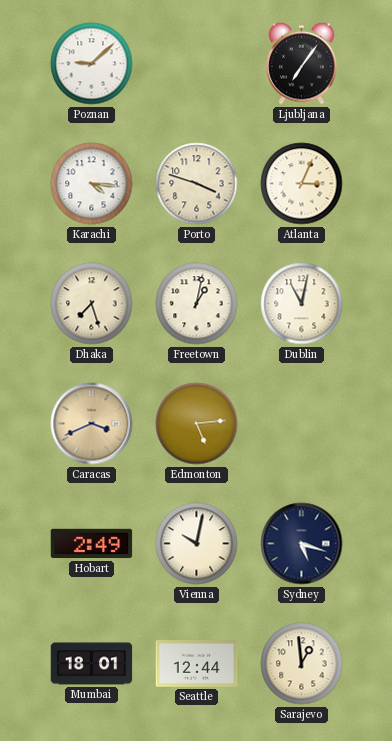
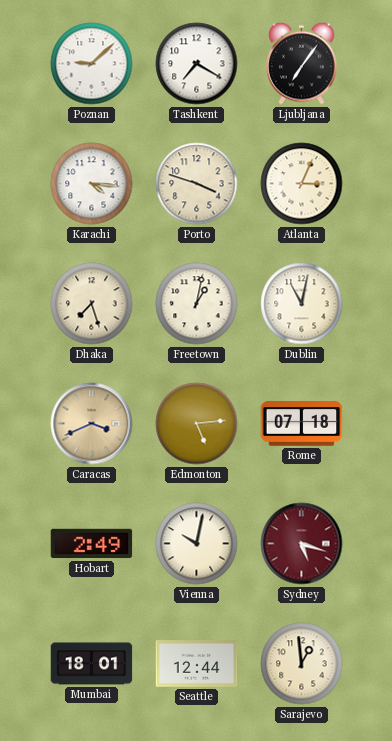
Tashkent: none -> 7:20
Rome: none -> 07:18
Sydney dial: navy -> burgundy
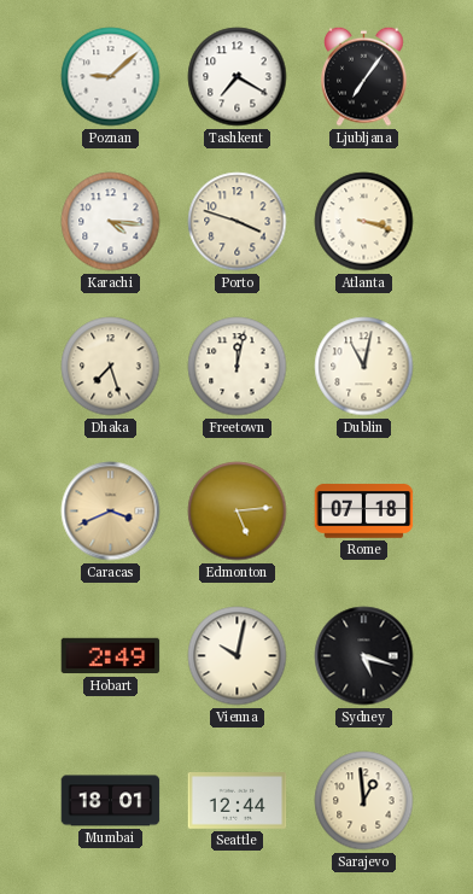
Atlanta: 3:04 -> 3:18
Freetown: 1:02 -> 12:02
Sydney dial: burgundy -> black
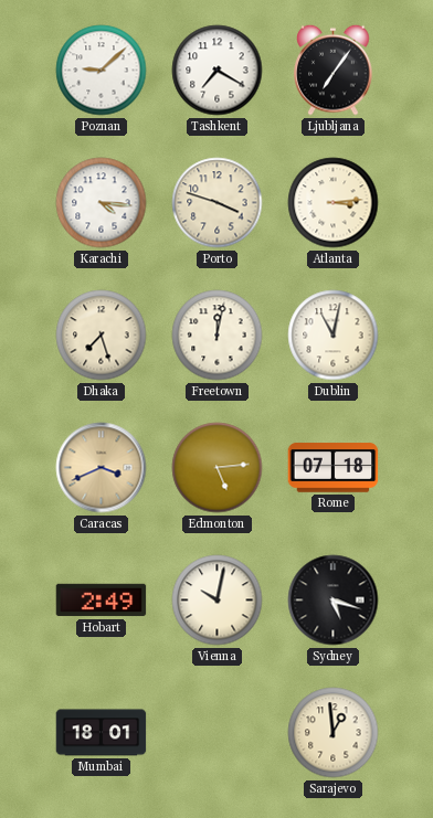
Atlanta: 3:18 -> 3:14
Seattle: 12:44 -> none
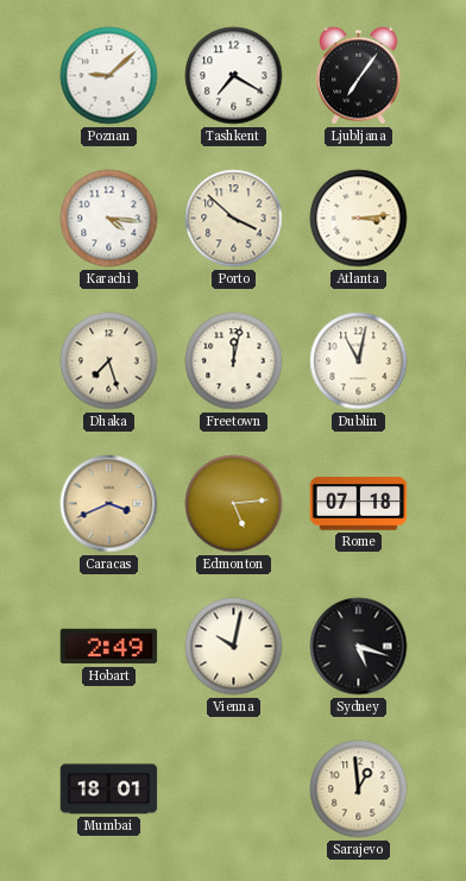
Porto: 3:48 -> 3:52
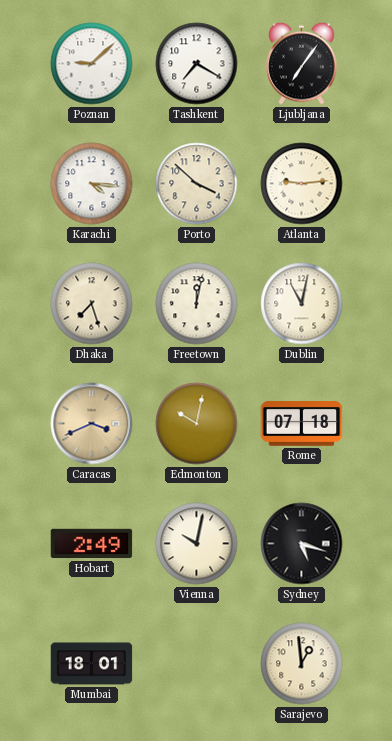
Atlanta: 3:14 -> 9:14
Edmonton: 5:14 -> 10:02
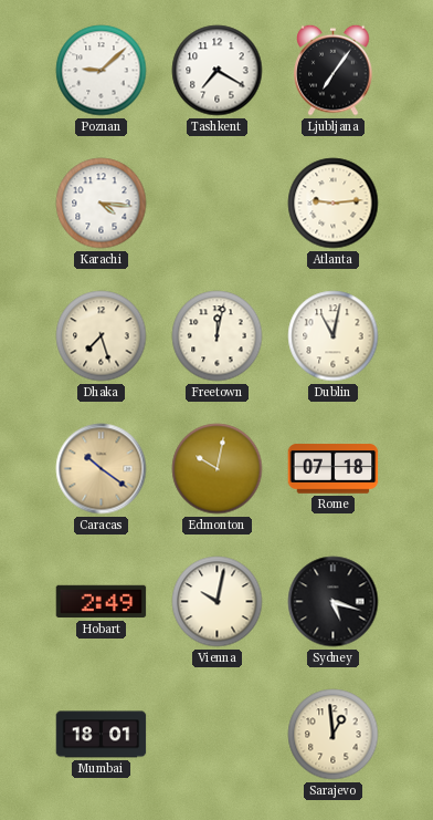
Porto: 3:52 -> none
Caracas: 3:41 -> 10:21
